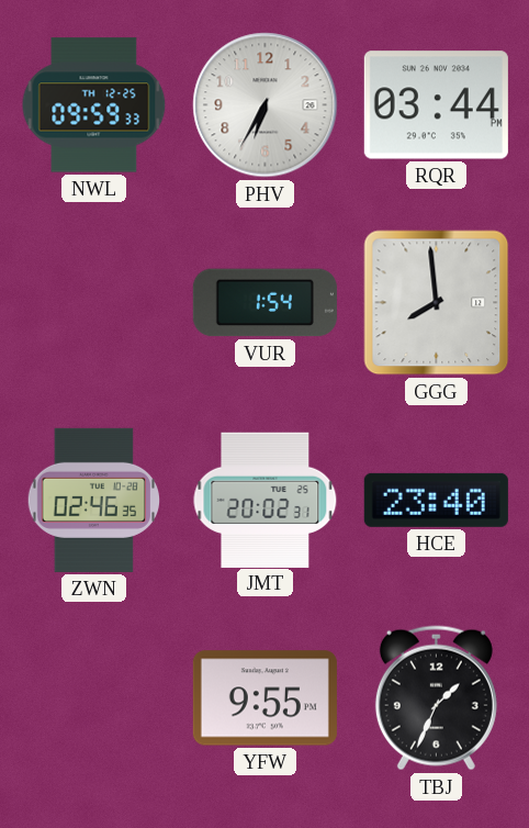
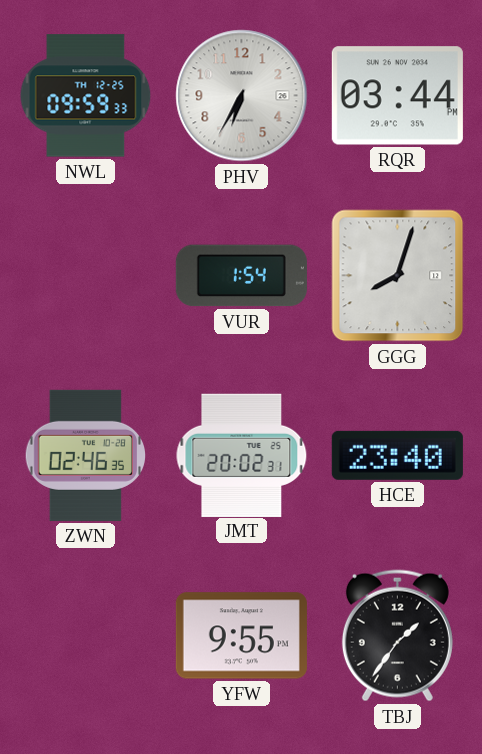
GGG: 7:59 -> 8:03
TBJ: 1:34 -> 1:36
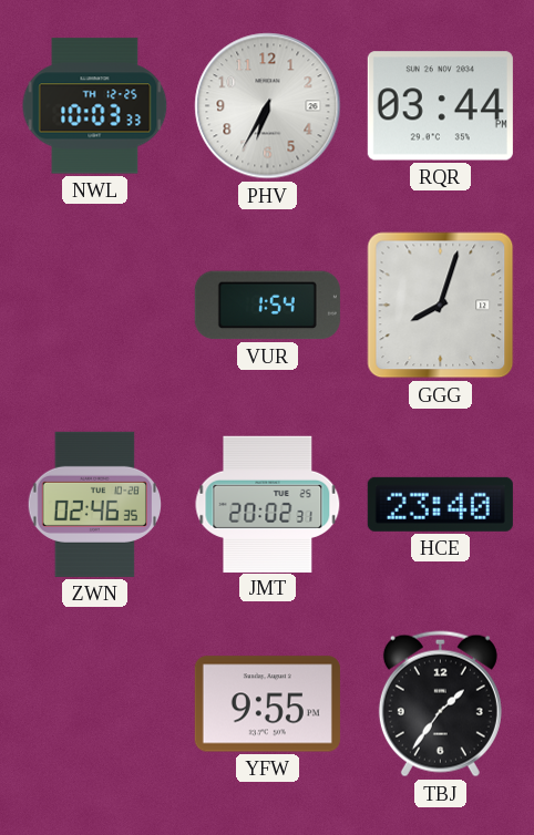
NWL: 09:59 -> 10:03
